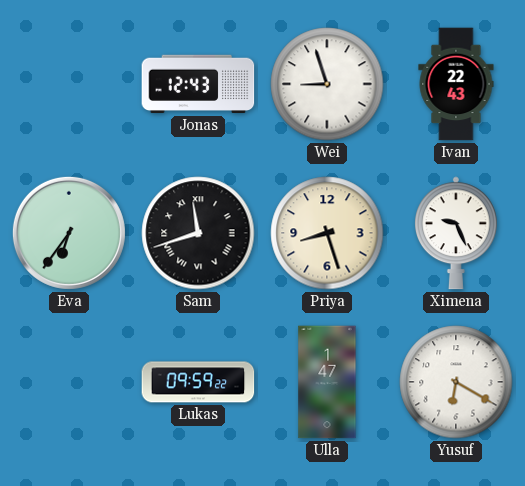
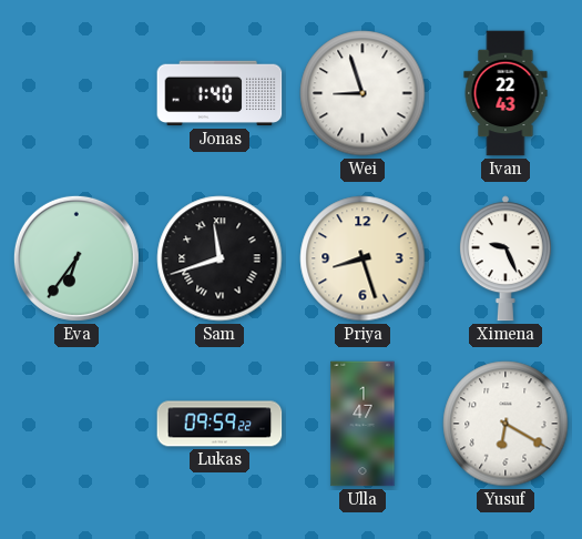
Jonas: 12:43 -> 1:40
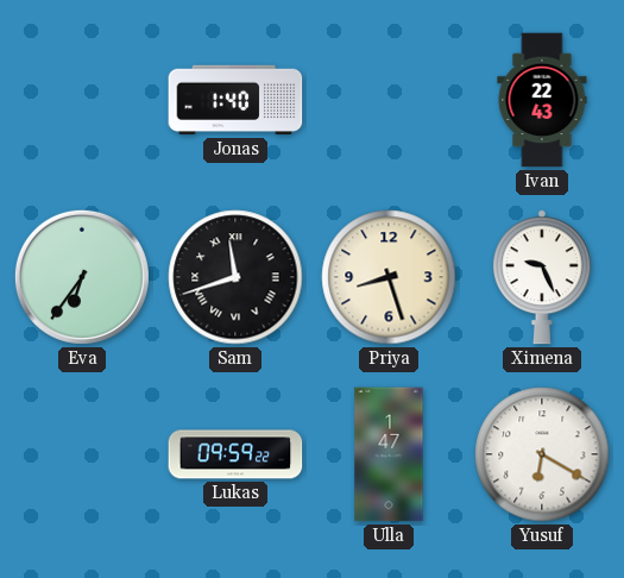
Wei: 8:57 -> none
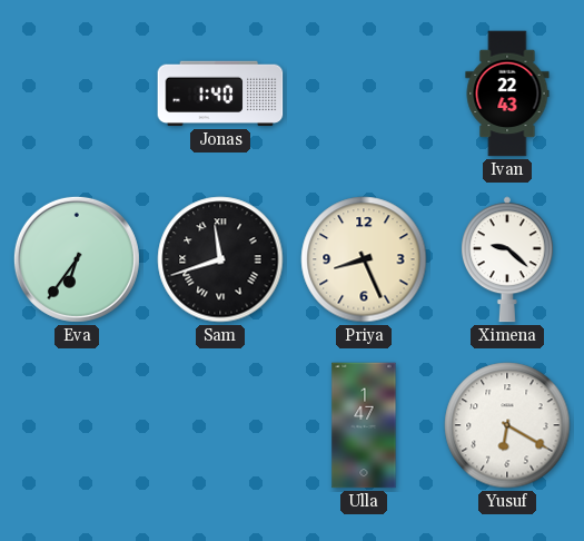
Priya: 8:27 -> 8:26
Ximena: 9:26 -> 9:22
Lukas: 09:59 -> none
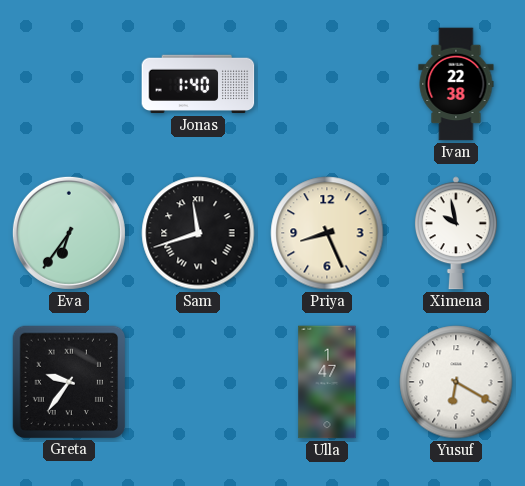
Ivan: 22:43 -> 22:38
Ximena: 9:22 -> 9:58
Greta: none -> 9:36
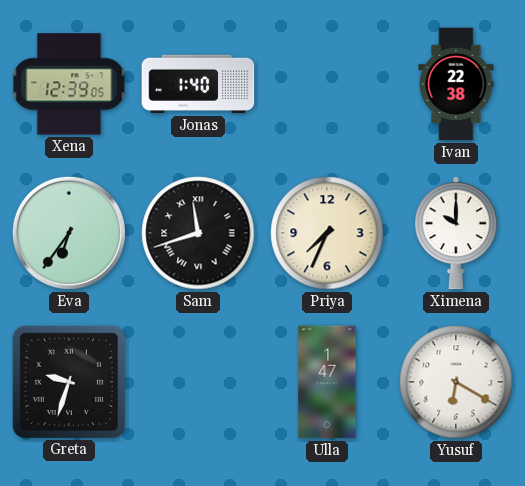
Xena: none -> 12:39
Priya: 8:26 -> 7:34
Ximena: 9:58 -> 10:00
Greta: 9:36 -> 9:33
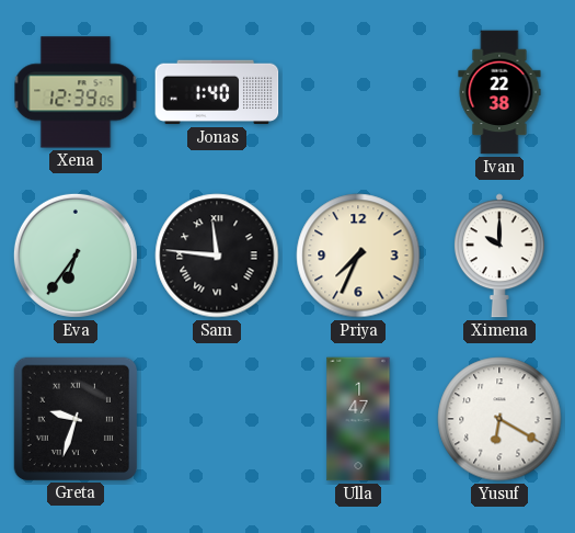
Sam: 11:42 -> 11:46
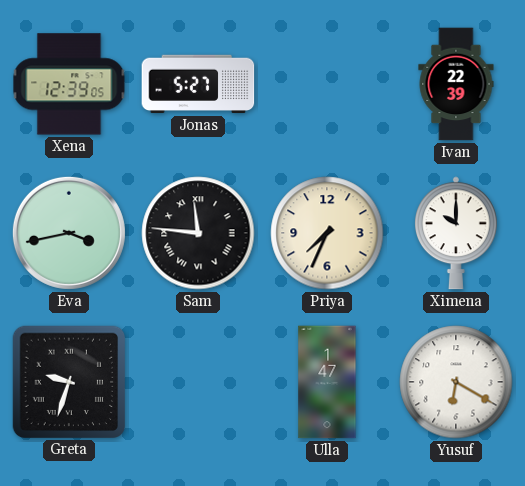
Jonas: 1:40 -> 5:27
Ivan: 22:38 -> 22:39
Eva: 6:36 -> 3:43
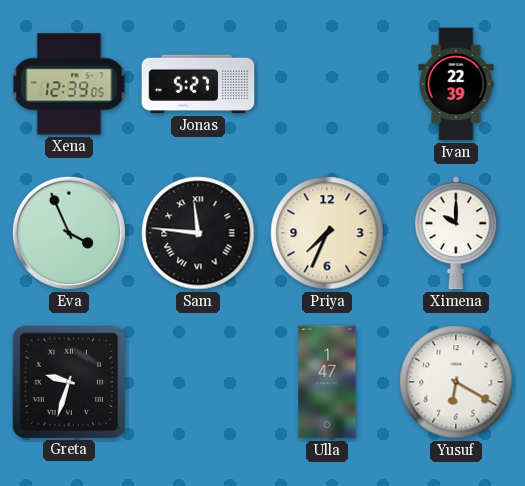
Eva: 3:43 -> 3:56
